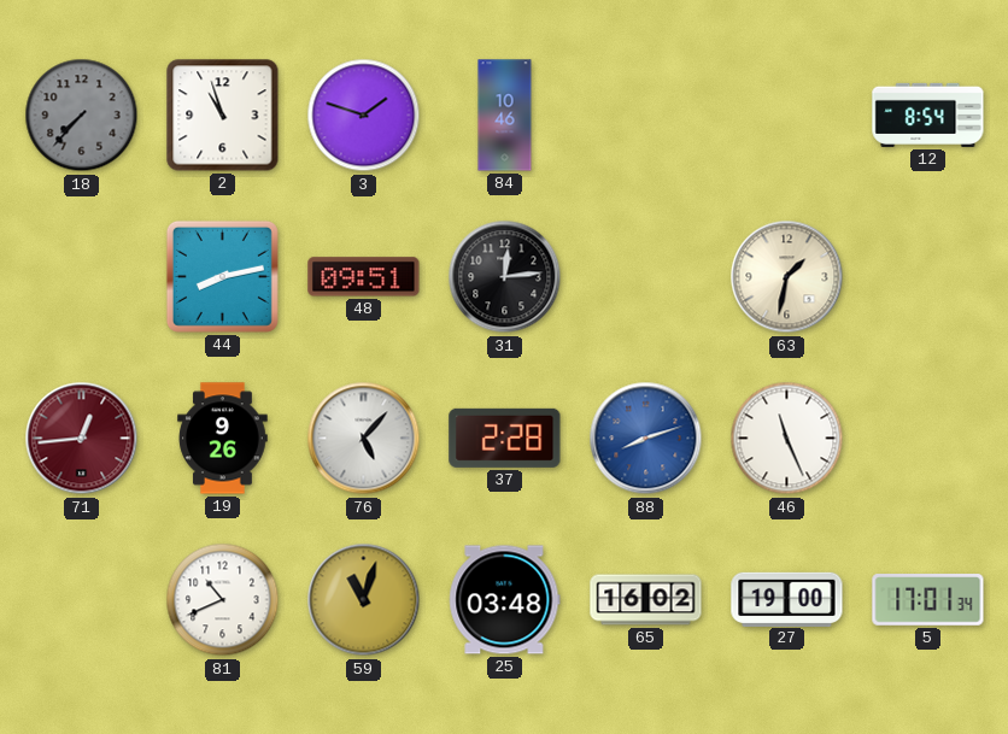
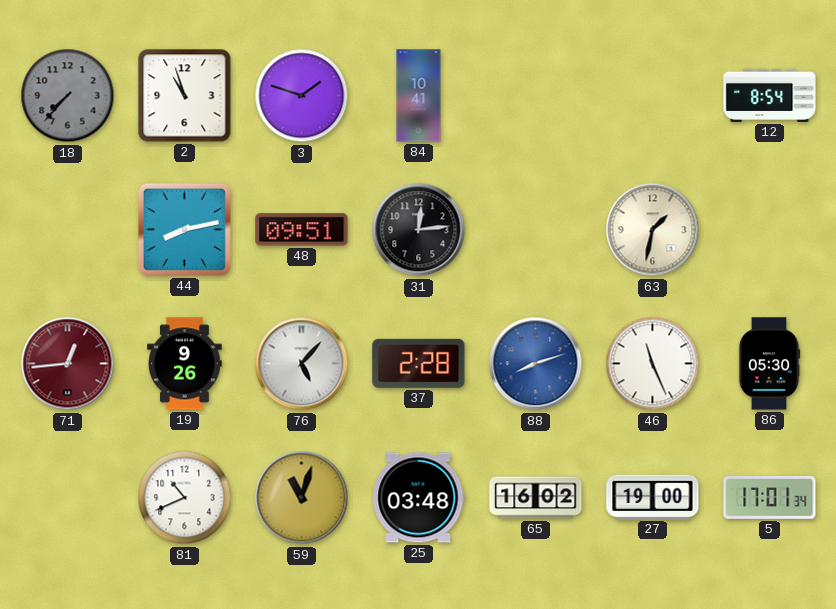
84: 10:46 -> 10:41
86: none -> 05:30
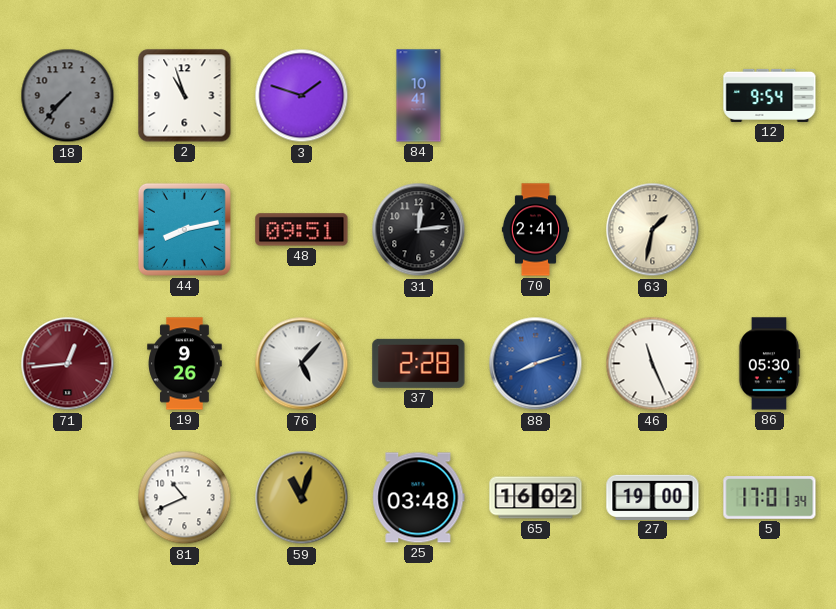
12: 8:54 -> 9:54
70: none -> 2:41
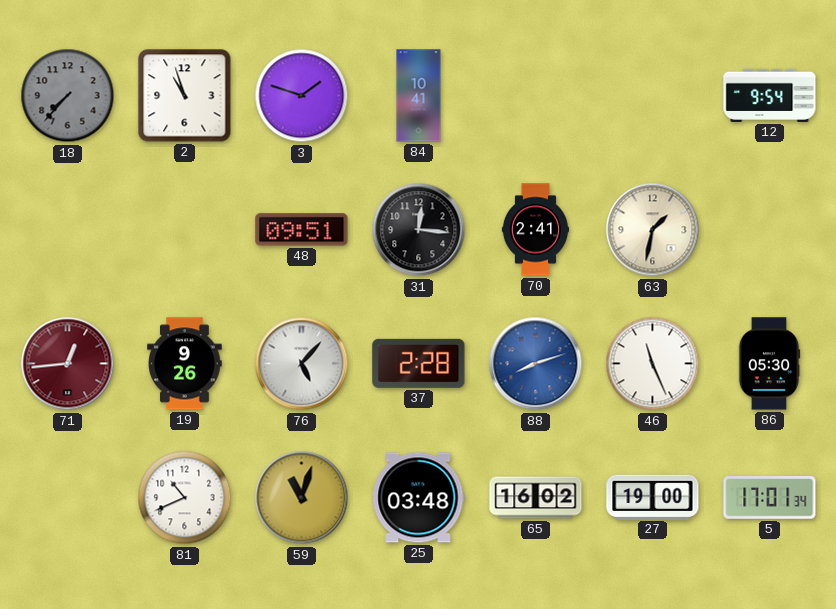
44: 8:13 -> none
31: 12:14 -> 12:16
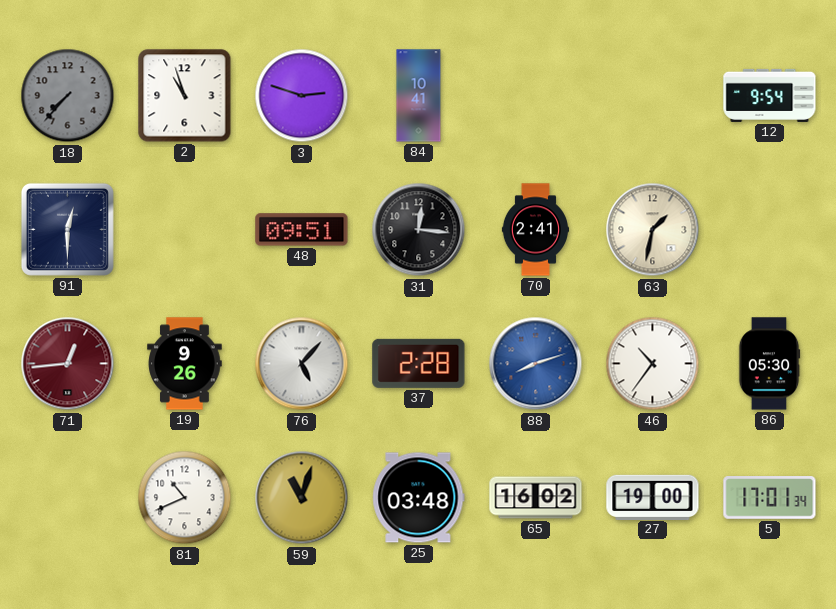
3: 1:48 -> 2:48
91: none -> 12:30
46: 11:26 -> 10:36
